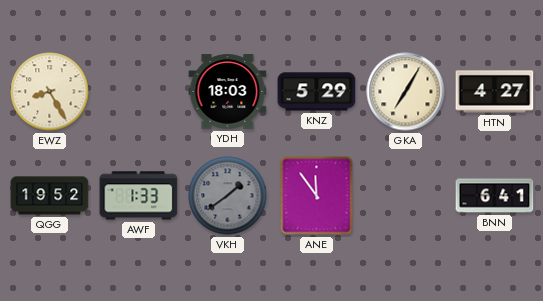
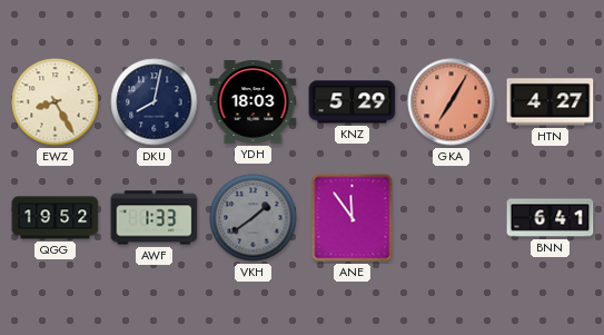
DKU: none -> 8:02
GKA dial: cream -> salmon
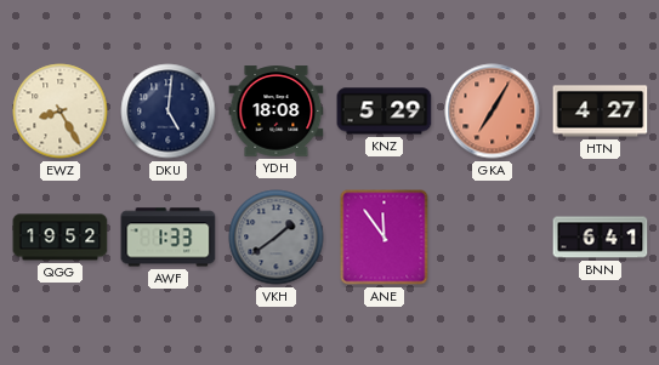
DKU: 8:02 -> 5:01
YDH: 18:03 -> 18:08
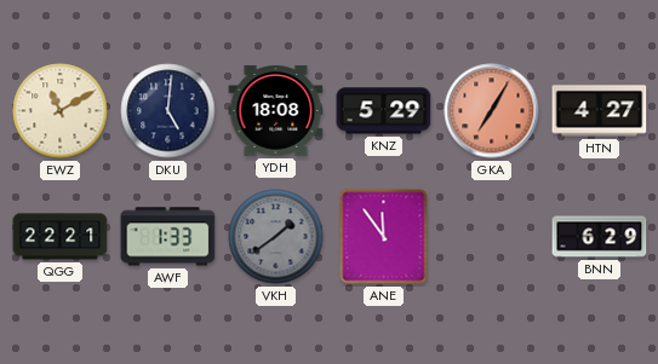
EWZ: 8:25 -> 11:10
QGG: 19:52 -> 22:21
BNN: 6:41 -> 6:29
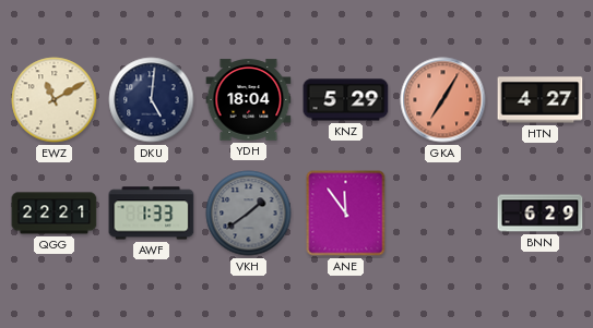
YDH: 18:08 -> 18:04
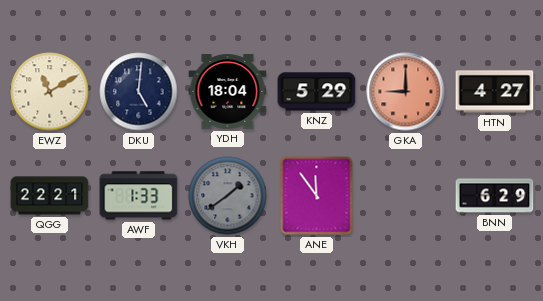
GKA: 7:05 -> 9:00
